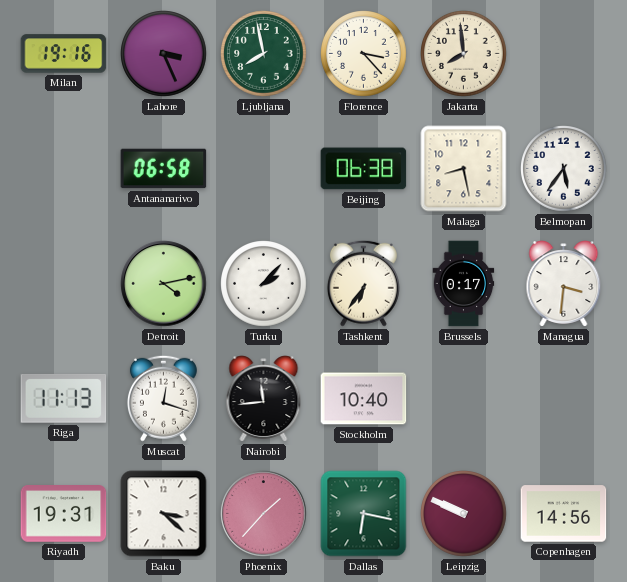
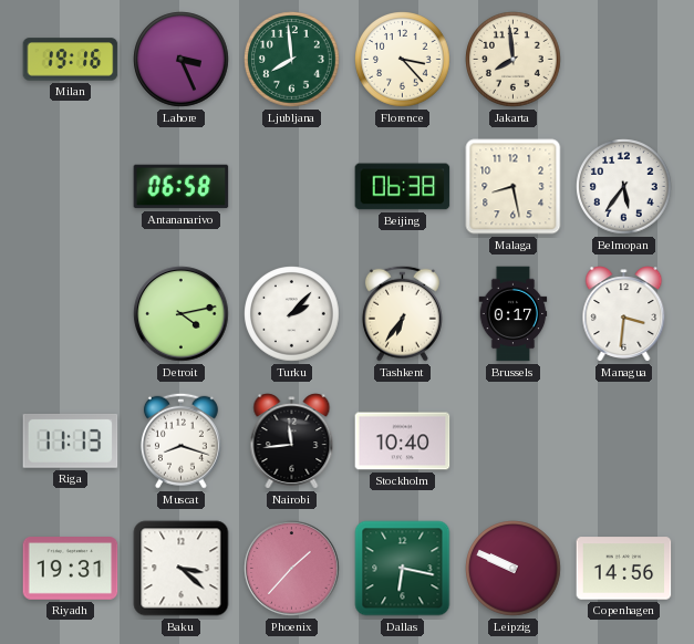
Ljubljana: 7:58 -> 7:59
Muscat: 12:18 -> 8:18
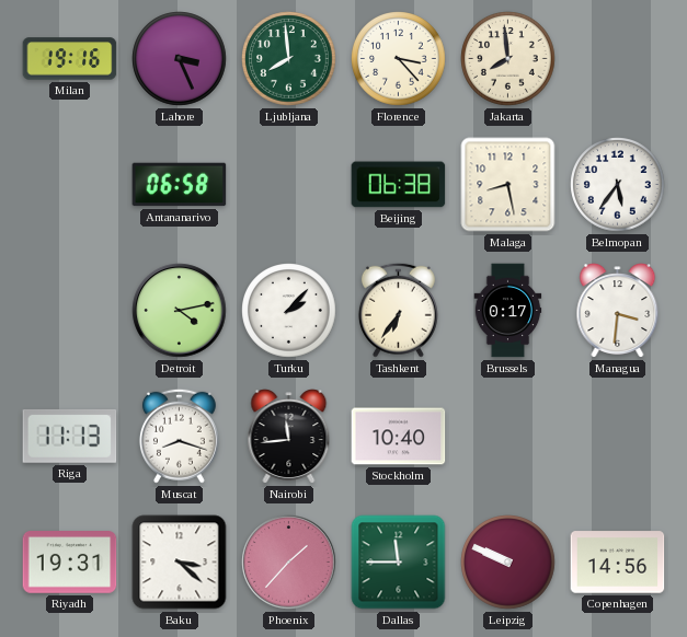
Dallas: 6:17 -> 11:45
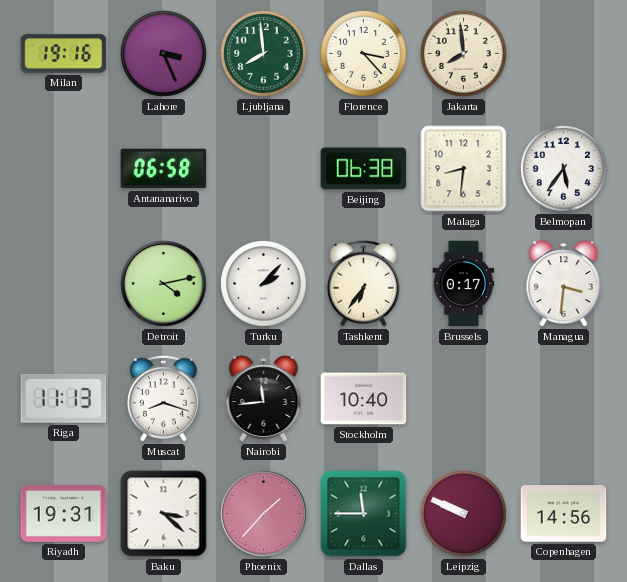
Malaga: 8:28 -> 8:31
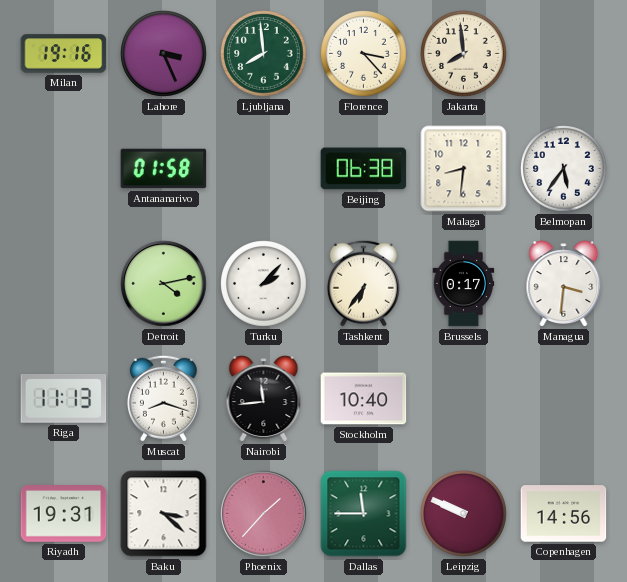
Antananarivo: 06:58 -> 01:58
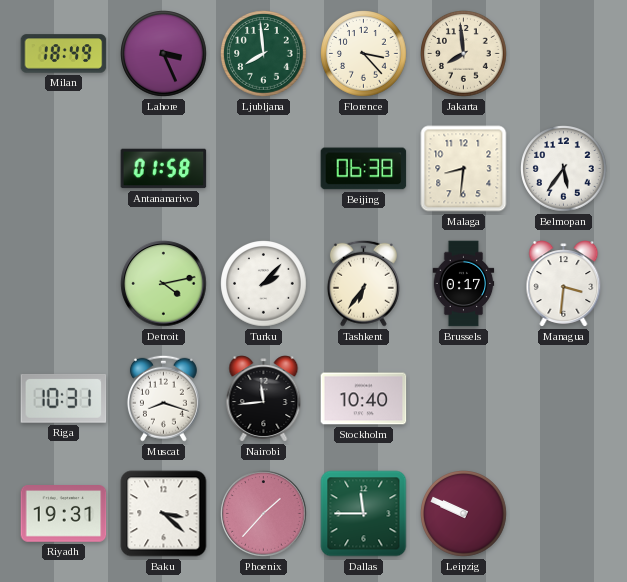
Milan: 19:16 -> 18:49
Riga: 11:13 -> 10:31
Copenhagen: 14:56 -> none
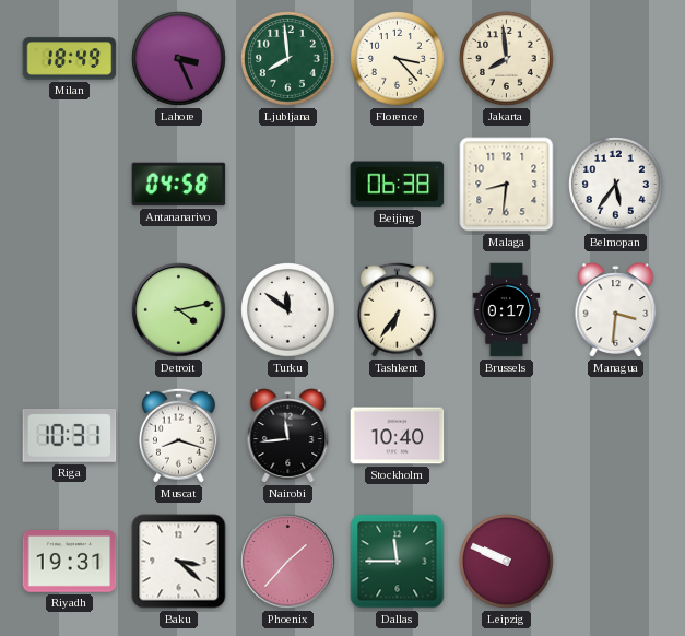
Antananarivo: 01:58 -> 04:58
Turku: 2:07 -> 11:51
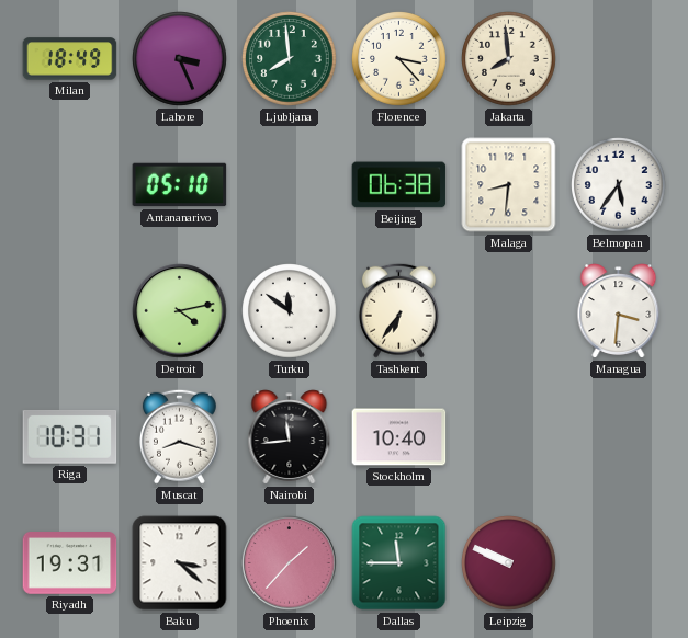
Antananarivo: 04:58 -> 05:10
Brussels: 0:17 -> none
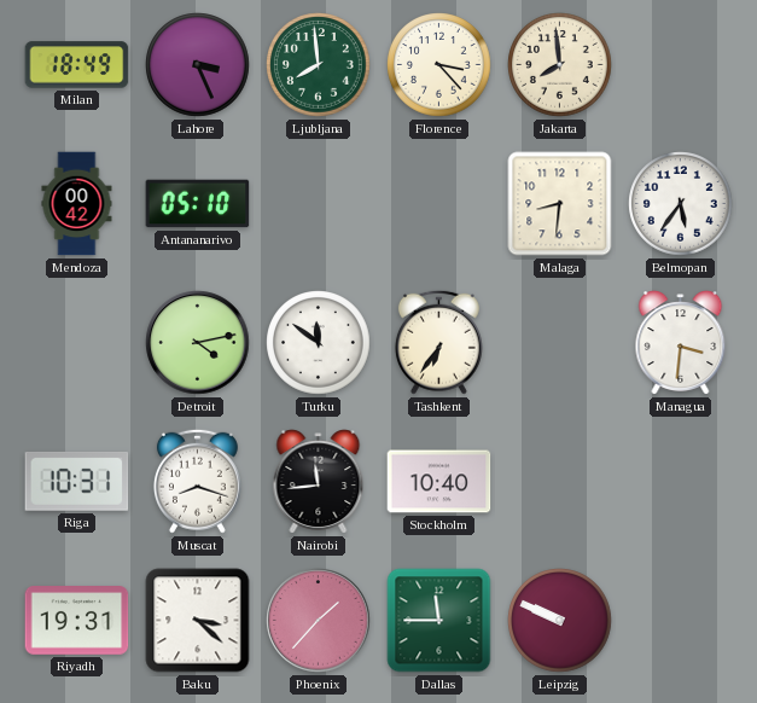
Mendoza: none -> 00:42
Beijing: 06:38 -> none
